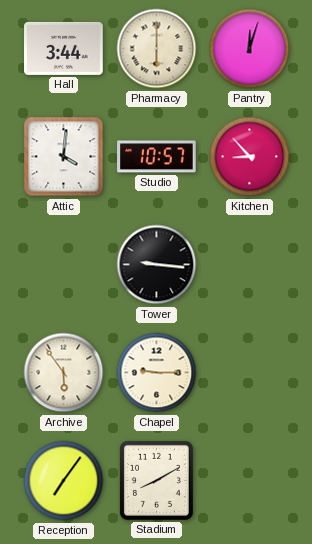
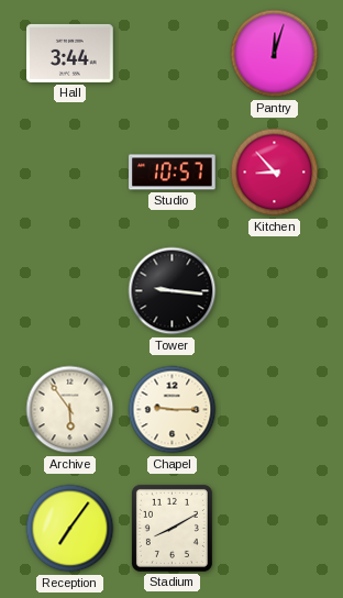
Pharmacy: 6:00 -> none
Attic: 4:01 -> none
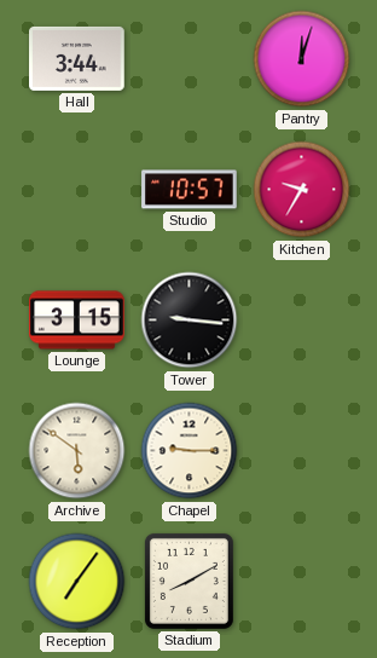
Kitchen: 8:53 -> 9:35
Lounge: none -> 3:15
Archive: 5:54 -> 5:51
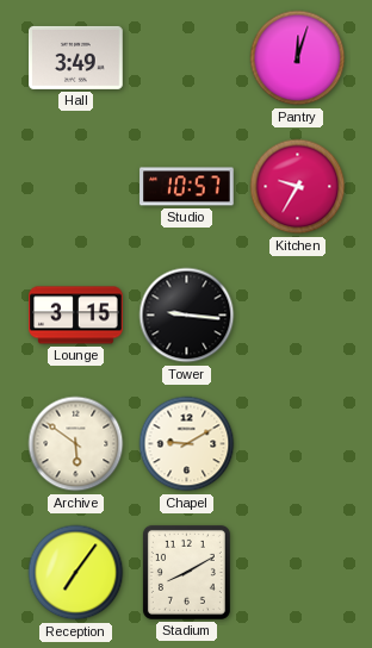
Hall: 3:44 -> 3:49
Chapel: 9:15 -> 9:10
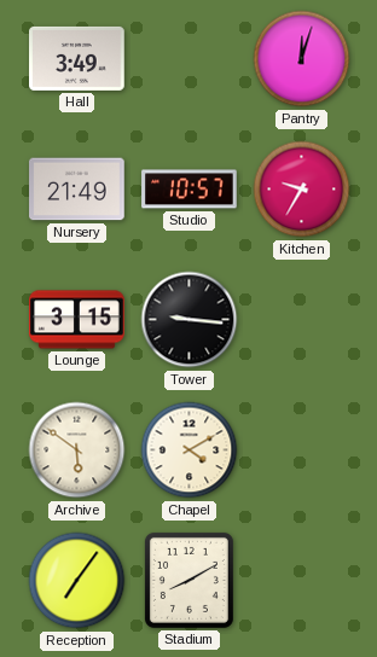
Nursery: none -> 21:49
Chapel: 9:10 -> 4:10
